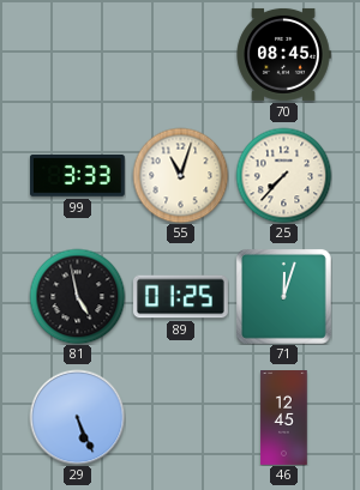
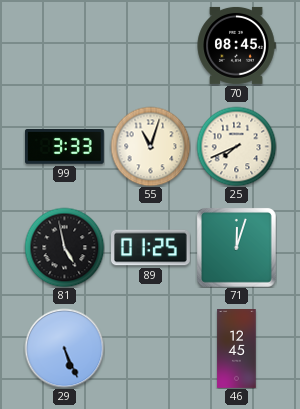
25: 7:37 -> 7:41
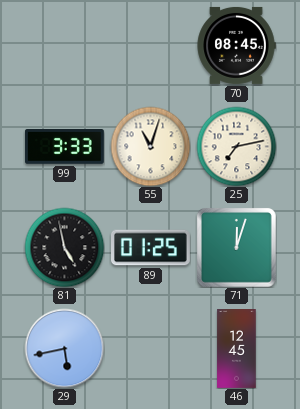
25: 7:41 -> 7:13
29: 5:26 -> 5:43
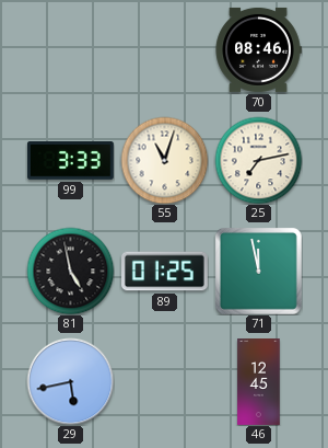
70: 08:45 -> 08:46
71: 12:03 -> 11:58
